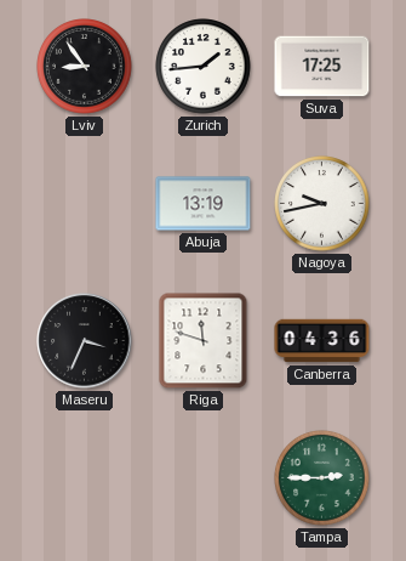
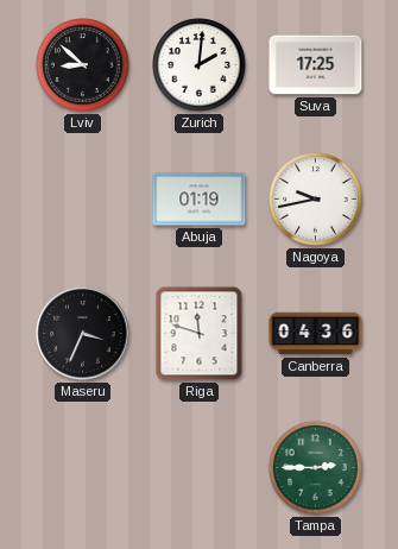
Lviv: 8:54 -> 8:52
Zurich: 1:44 -> 2:01
Abuja: 13:19 -> 01:19
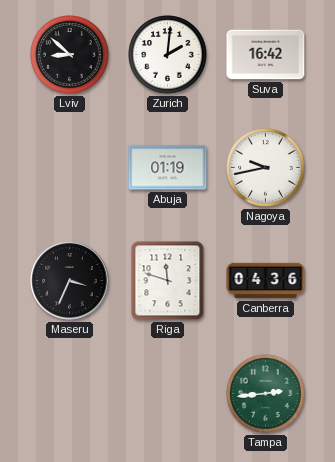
Suva: 17:25 -> 16:42
Tampa: 2:45 -> 2:44
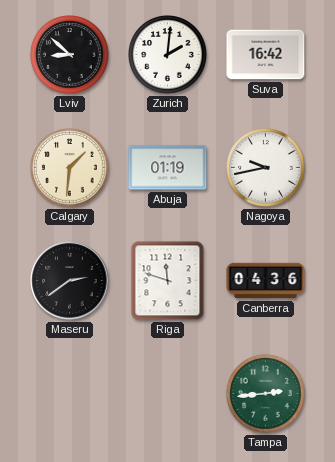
Calgary: none -> 1:31
Maseru: 3:34 -> 2:39
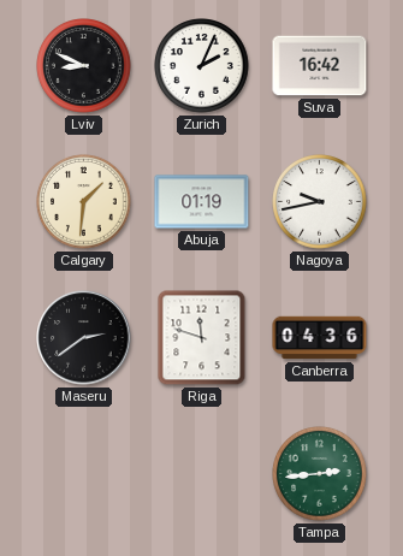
Lviv: 8:52 -> 8:49
Zurich: 2:01 -> 2:04
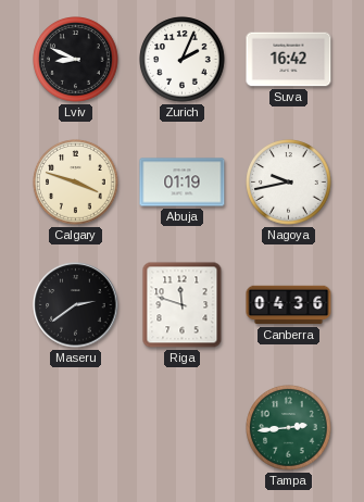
Calgary: 1:31 -> 3:48
